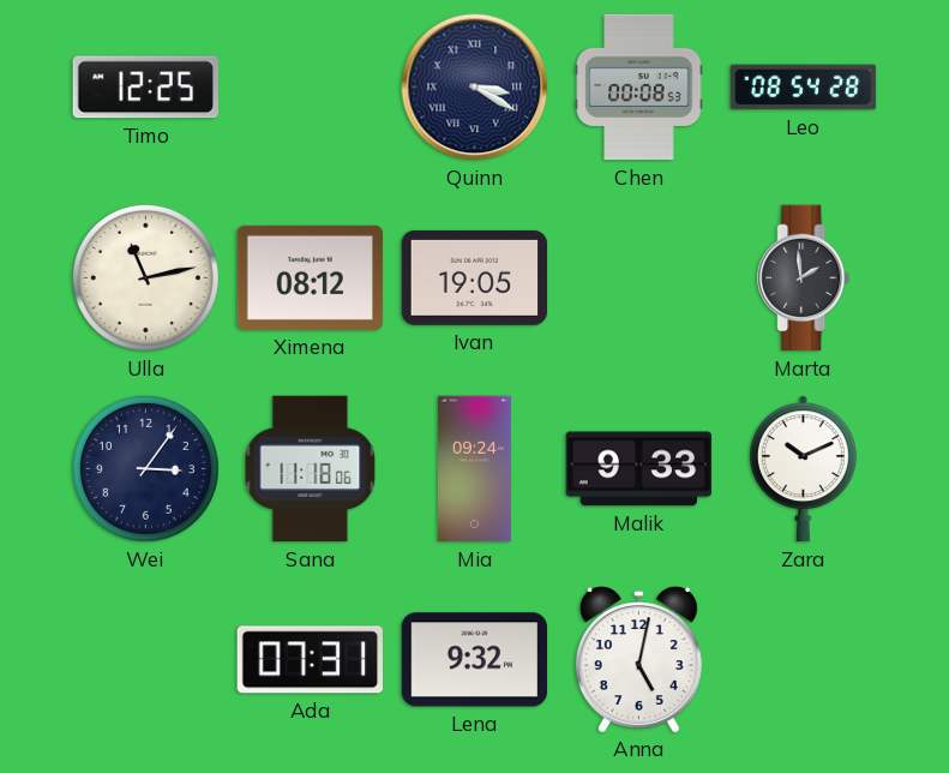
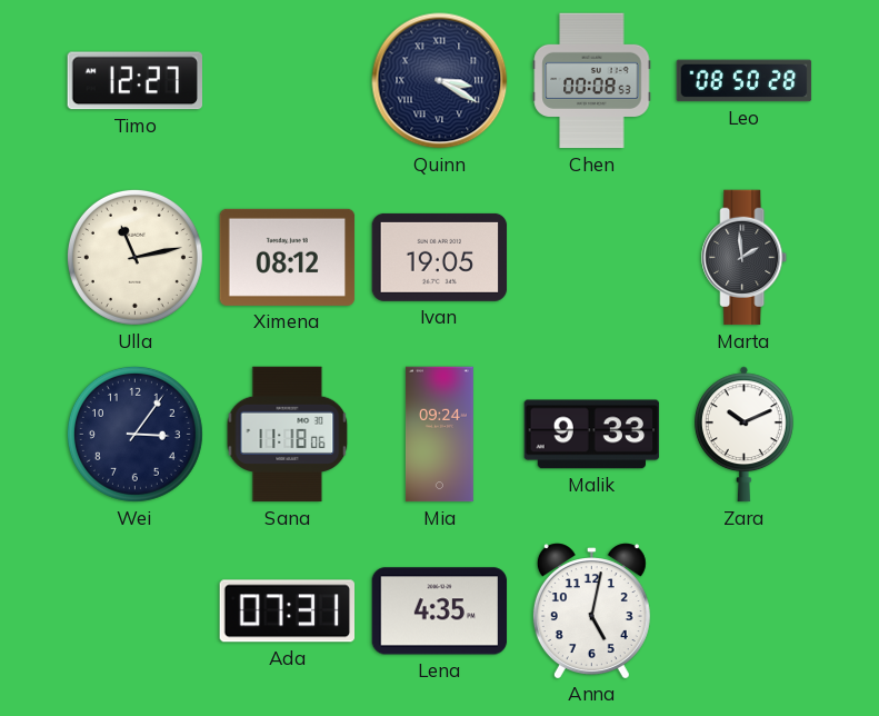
Timo: 12:25 -> 12:27
Leo: 08:54 -> 08:50
Lena: 9:32 -> 4:35
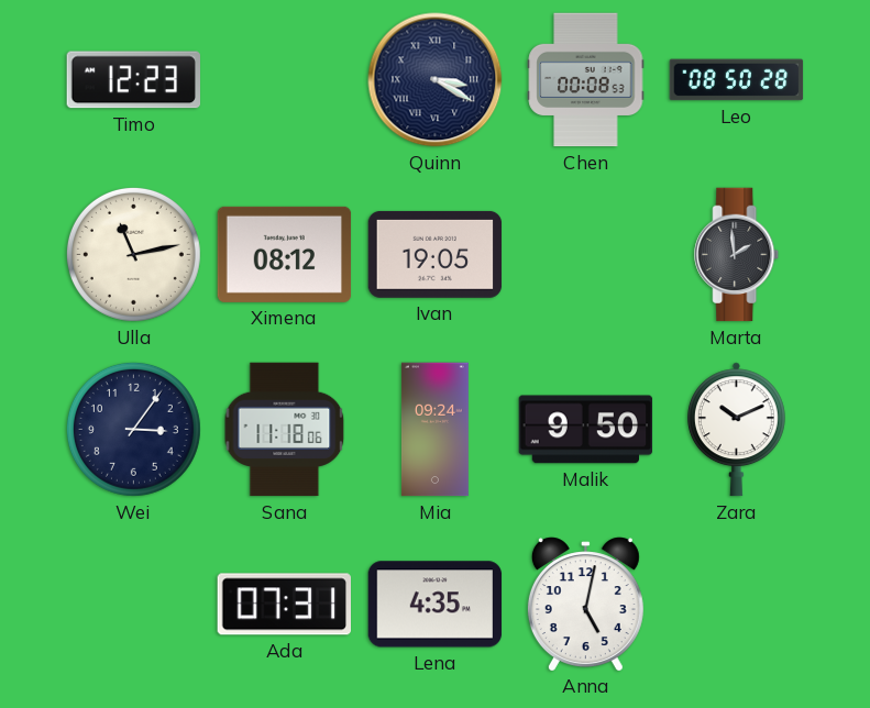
Timo: 12:27 -> 12:23
Malik: 9:33 -> 9:50
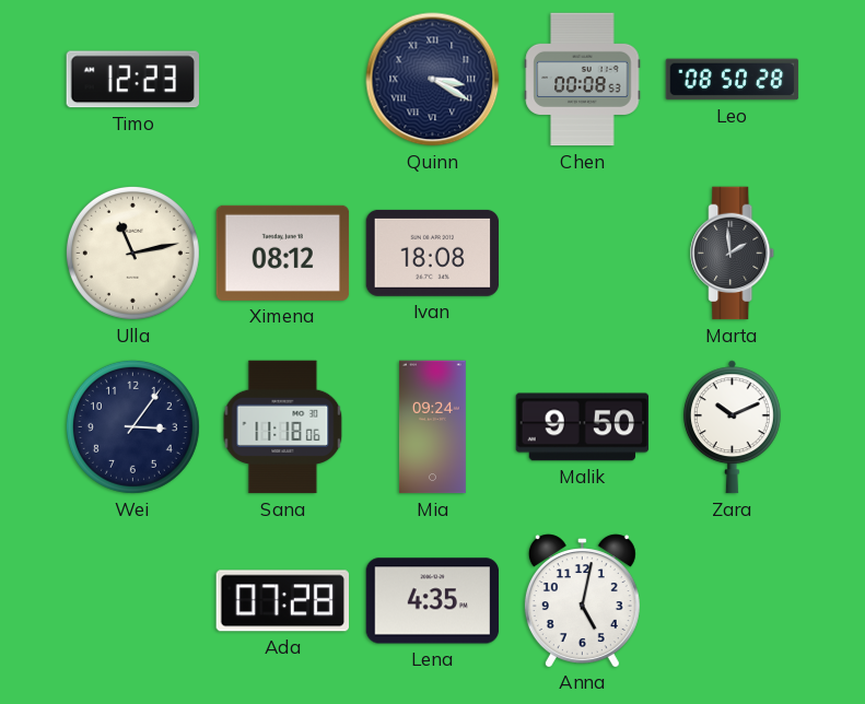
Ivan: 19:05 -> 18:08
Ada: 07:31 -> 07:28
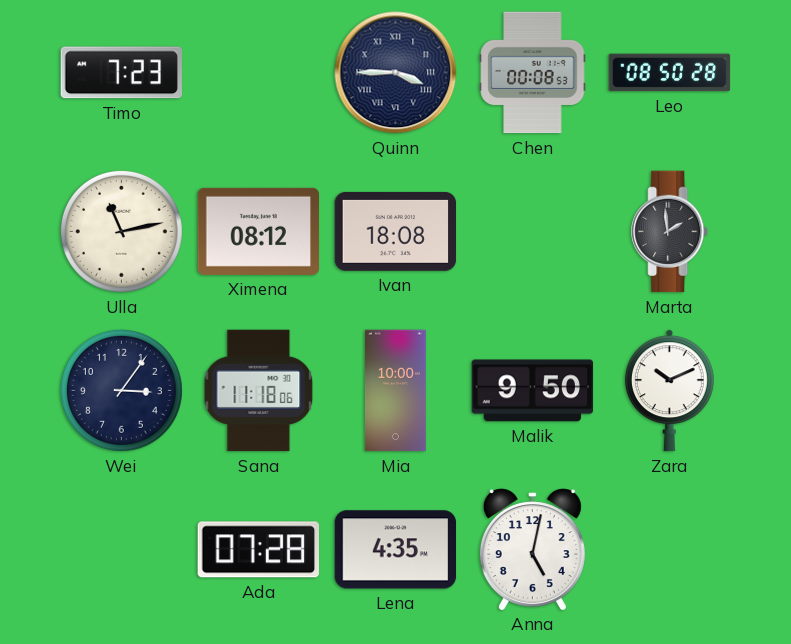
Timo: 12:23 -> 7:23
Quinn: 3:20 -> 3:45
Mia: 09:24 -> 10:00
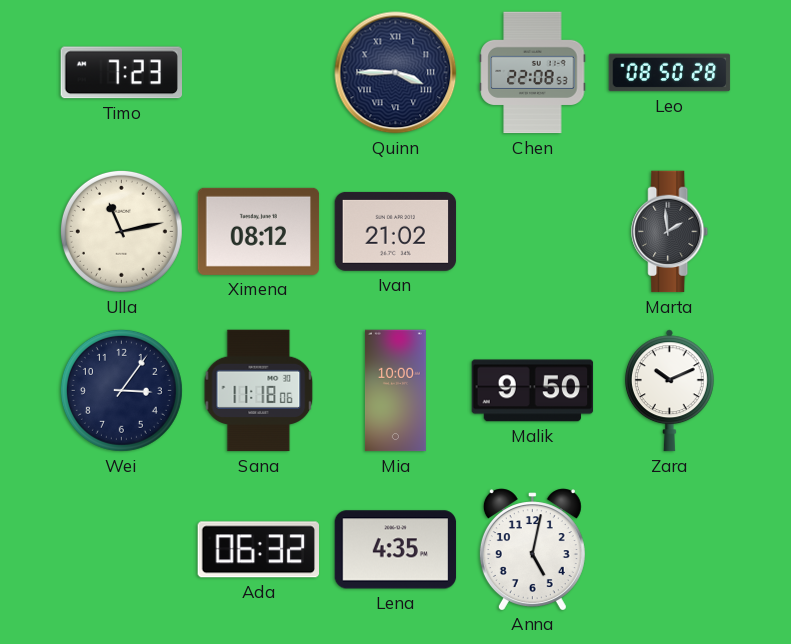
Chen: 00:08 -> 22:08
Ivan: 18:08 -> 21:02
Ada: 07:28 -> 06:32
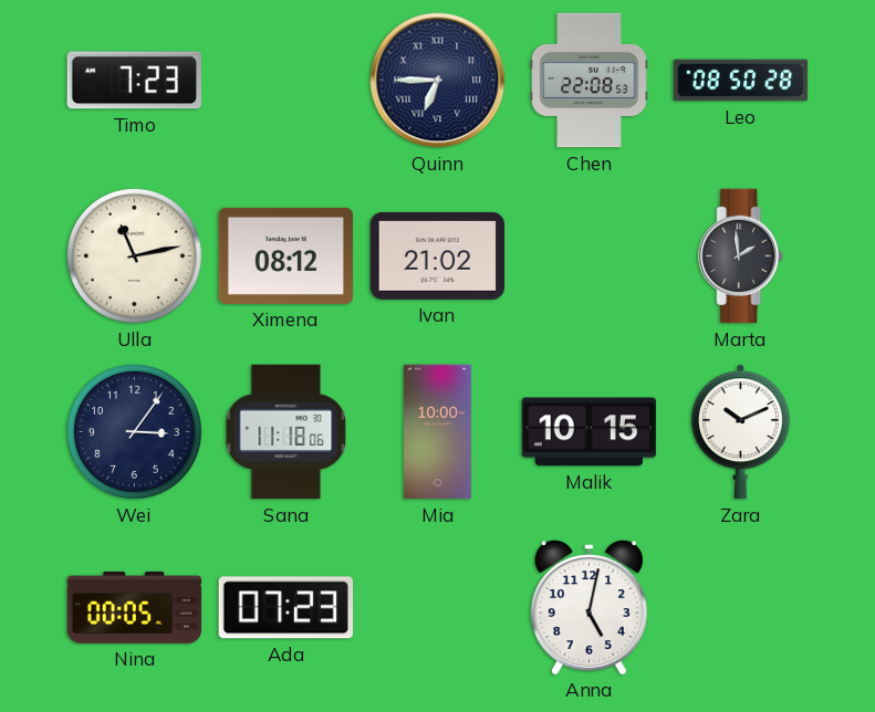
Quinn: 3:45 -> 6:45
Malik: 9:50 -> 10:15
Nina: none -> 00:05
Ada: 06:32 -> 07:23
Lena: 4:35 -> none
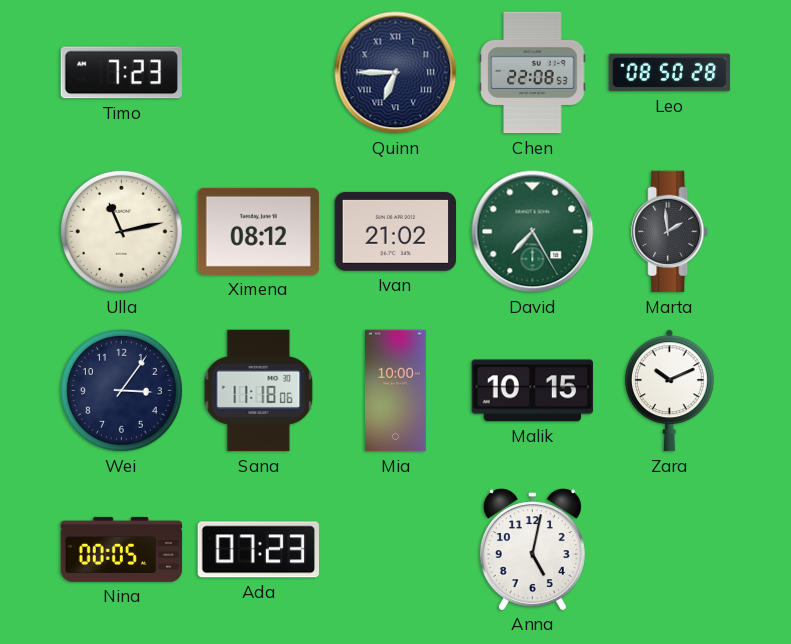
David: none -> 7:25
